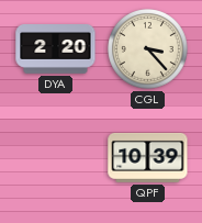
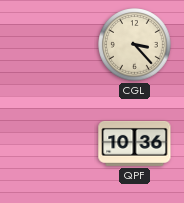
DYA: 2:20 -> none
QPF: 10:39 -> 10:36
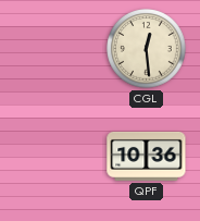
CGL: 3:23 -> 12:29
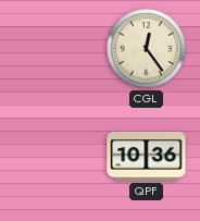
CGL: 12:29 -> 12:24
